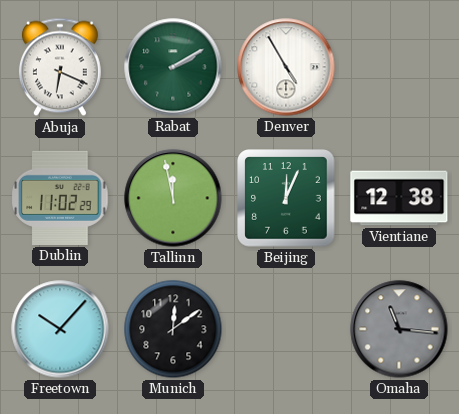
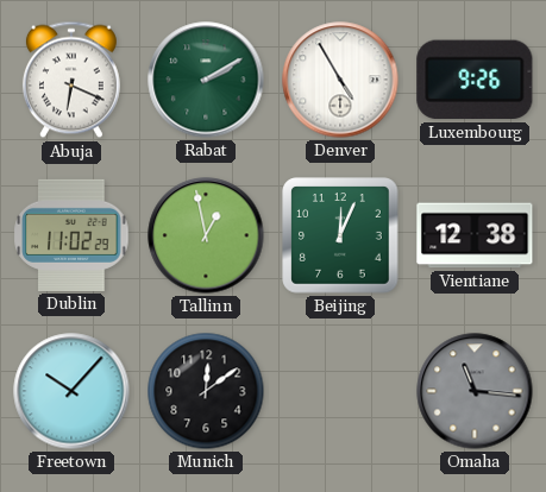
Luxembourg: none -> 9:26
Tallinn: 11:58 -> 12:58
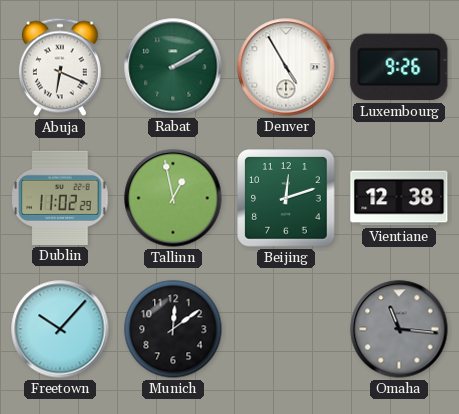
Beijing: 12:04 -> 12:12
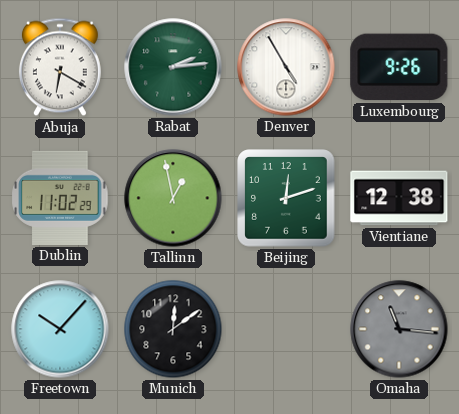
Abuja: 6:19 -> 6:20
Rabat: 2:10 -> 2:14
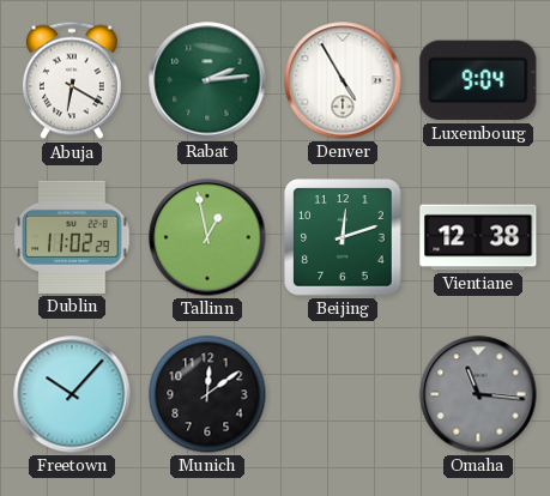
Luxembourg: 9:26 -> 9:04
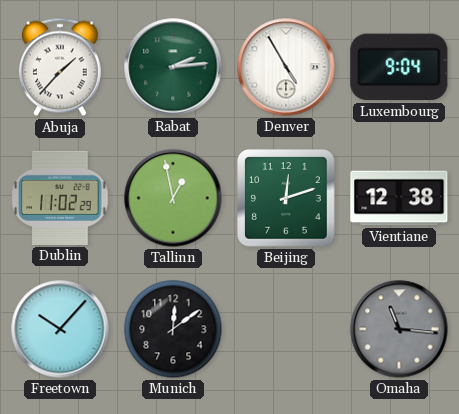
Abuja: 6:20 -> 1:37
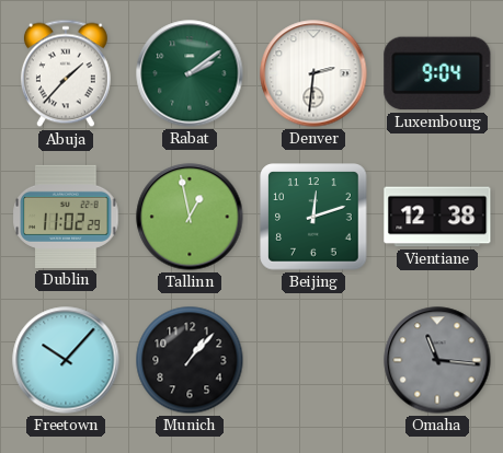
Rabat: 2:14 -> 2:09
Denver: 4:55 -> 2:31
Munich: 12:09 -> 1:07
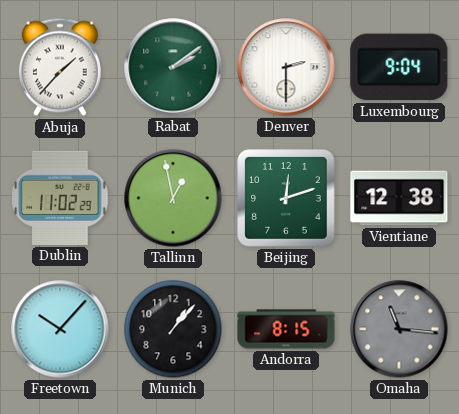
Denver: 2:31 -> 2:30
Andorra: none -> 8:15
